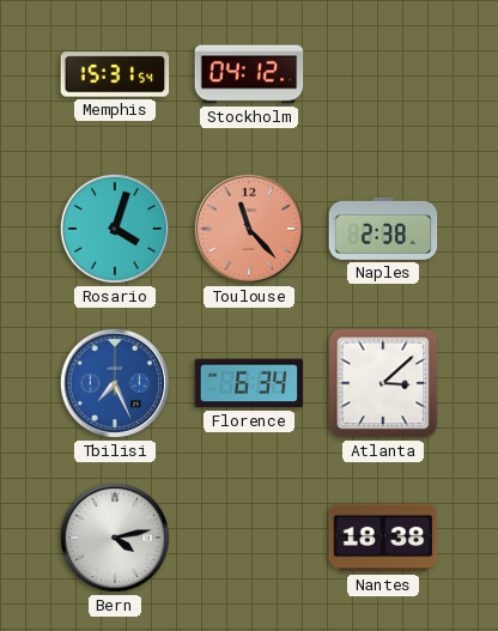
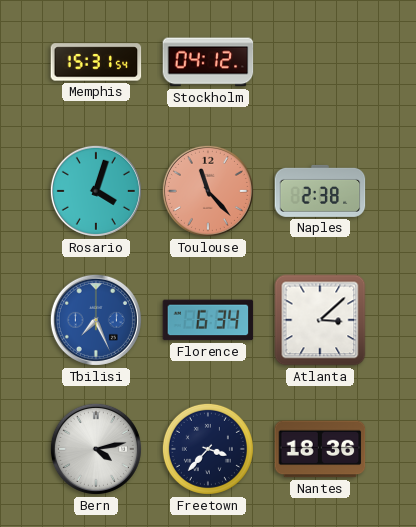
Freetown: none -> 3:37
Nantes: 18:38 -> 18:36
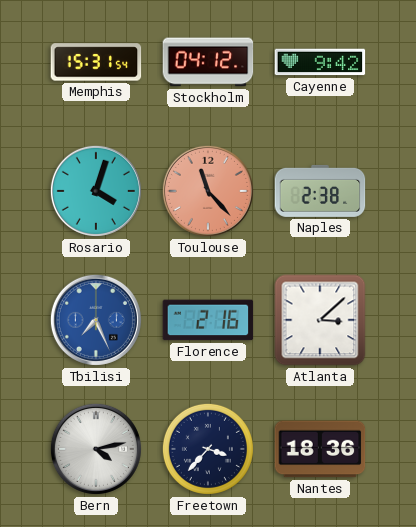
Cayenne: none -> 9:42
Florence: 6:34 -> 2:16
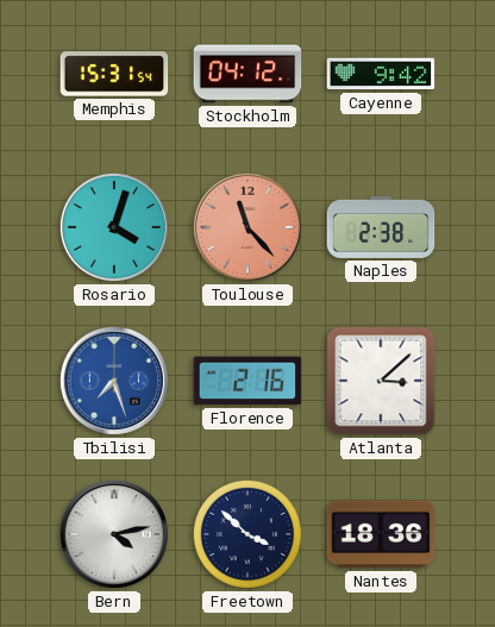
Tbilisi: 7:26 -> 7:27
Freetown: 3:37 -> 3:52
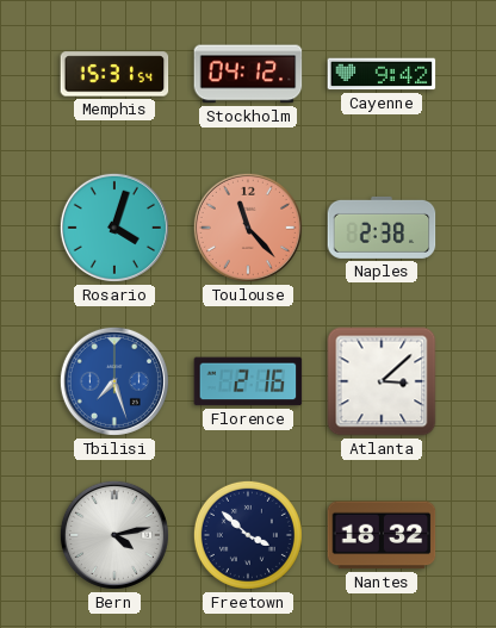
Nantes: 18:36 -> 18:32
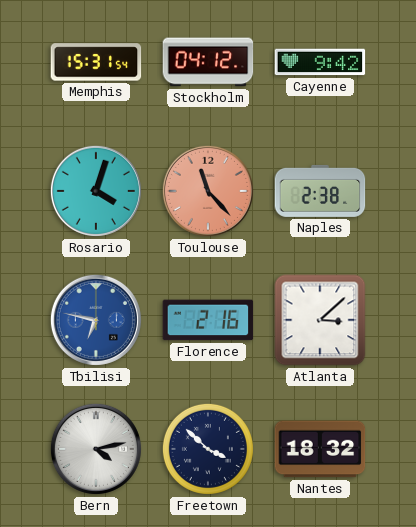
Tbilisi: 7:27 -> 6:47
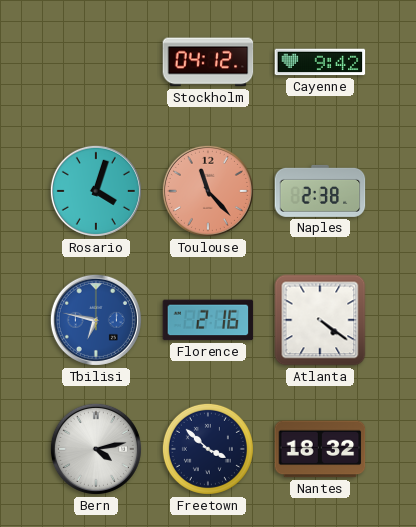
Memphis: 15:31 -> none
Atlanta: 3:08 -> 4:21
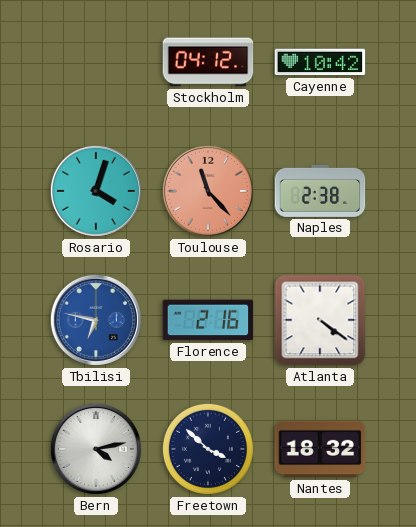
Cayenne: 9:42 -> 10:42
